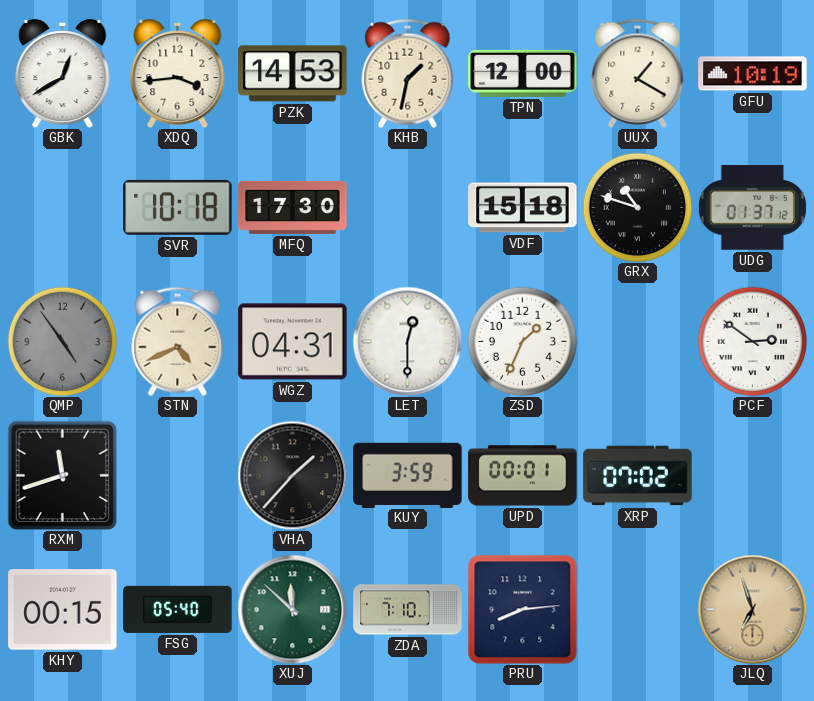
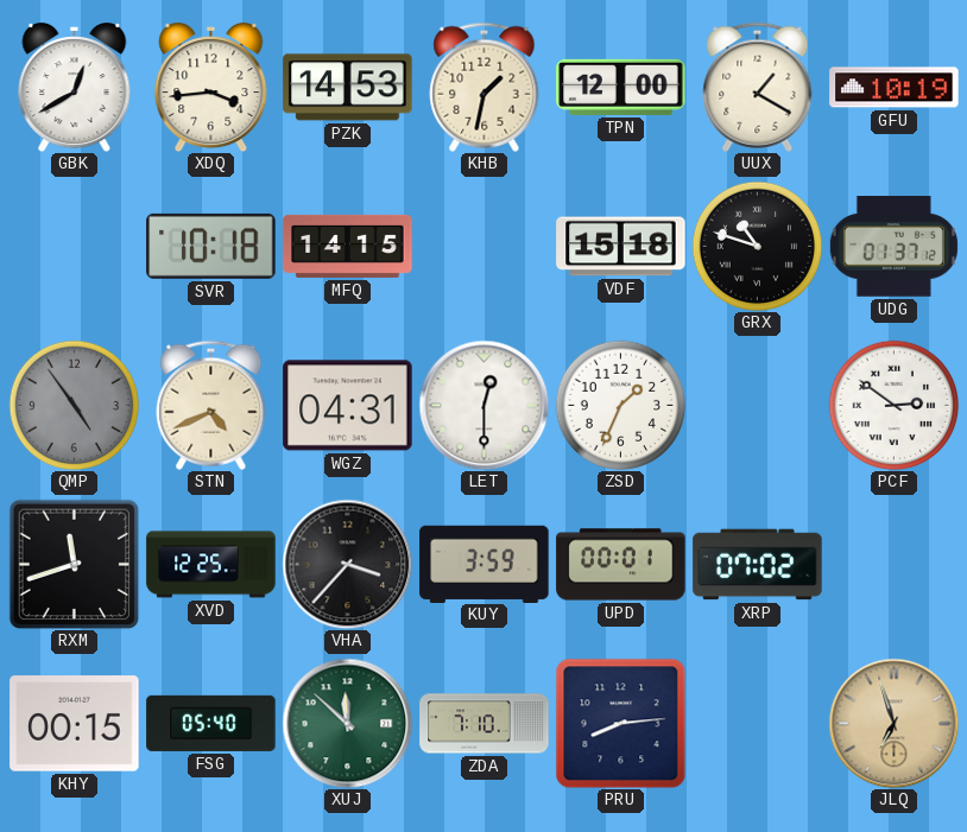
MFQ: 17:30 -> 14:15
XVD: none -> 12:25
VHA: 1:37 -> 3:37
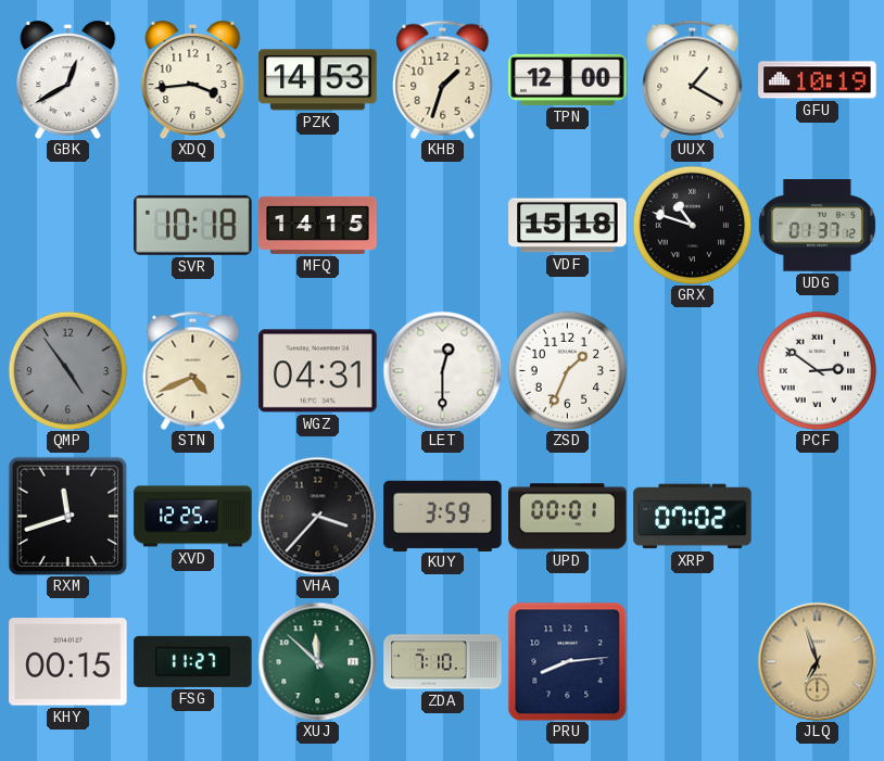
KHB: 1:32 -> 1:33
FSG: 05:40 -> 11:27
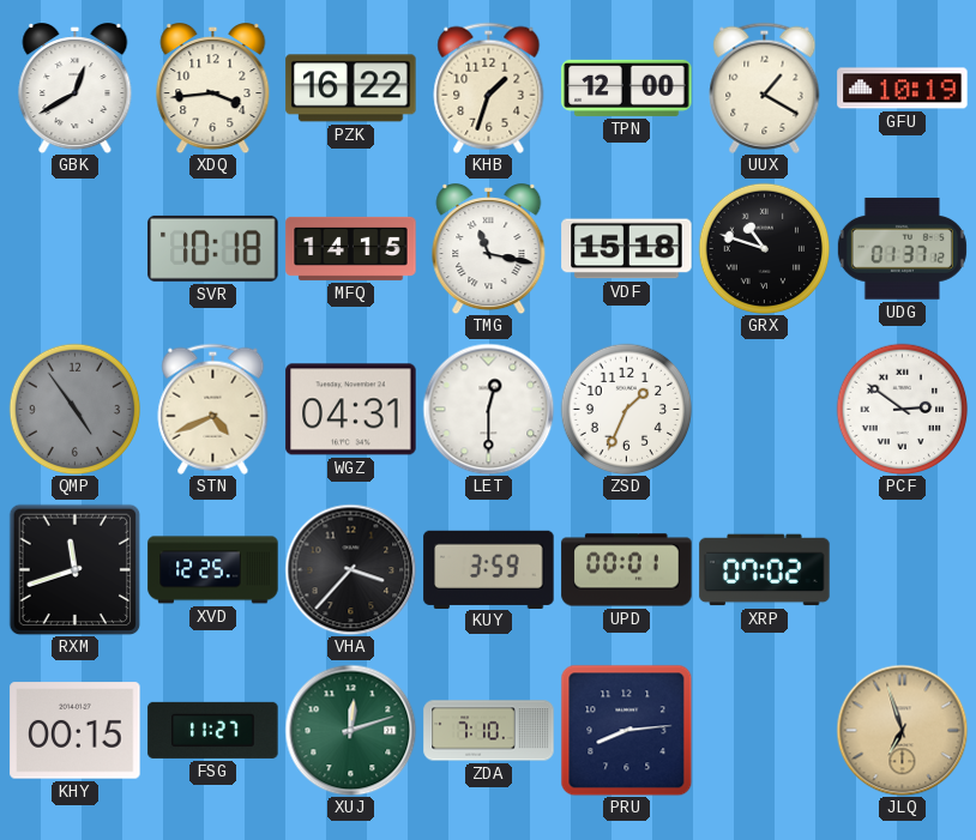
PZK: 14:53 -> 16:22
TMG: none -> 11:17
XUJ: 11:52 -> 12:12
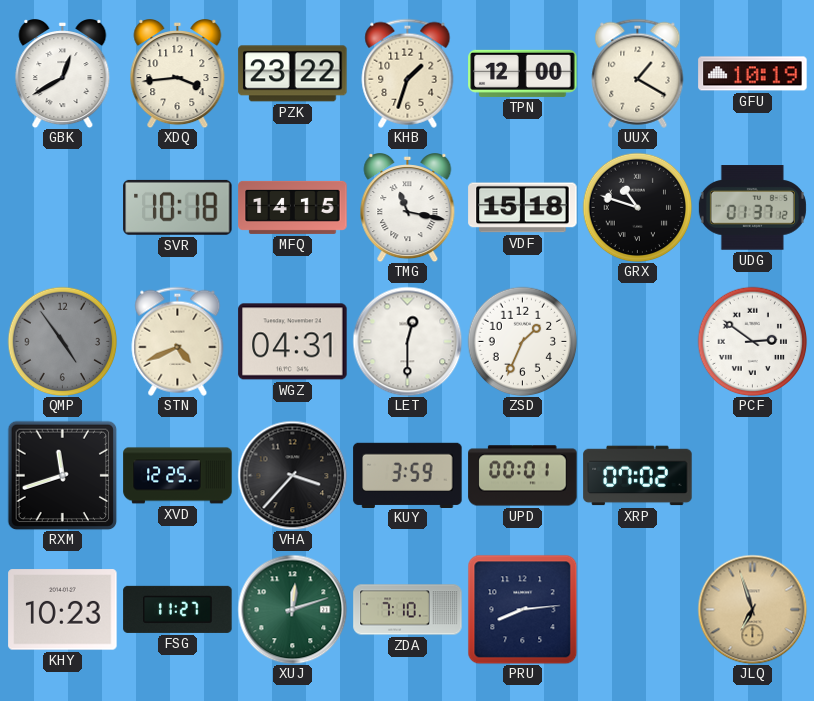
PZK: 16:22 -> 23:22
KHY: 00:15 -> 10:23
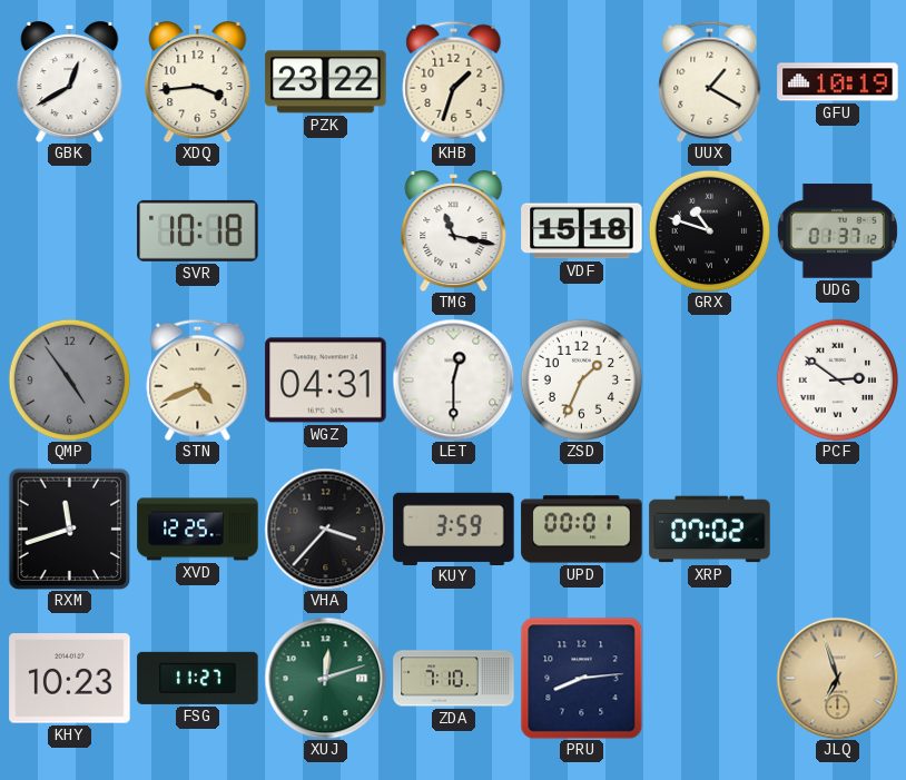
TPN: 12:00 -> none
MFQ: 14:15 -> none
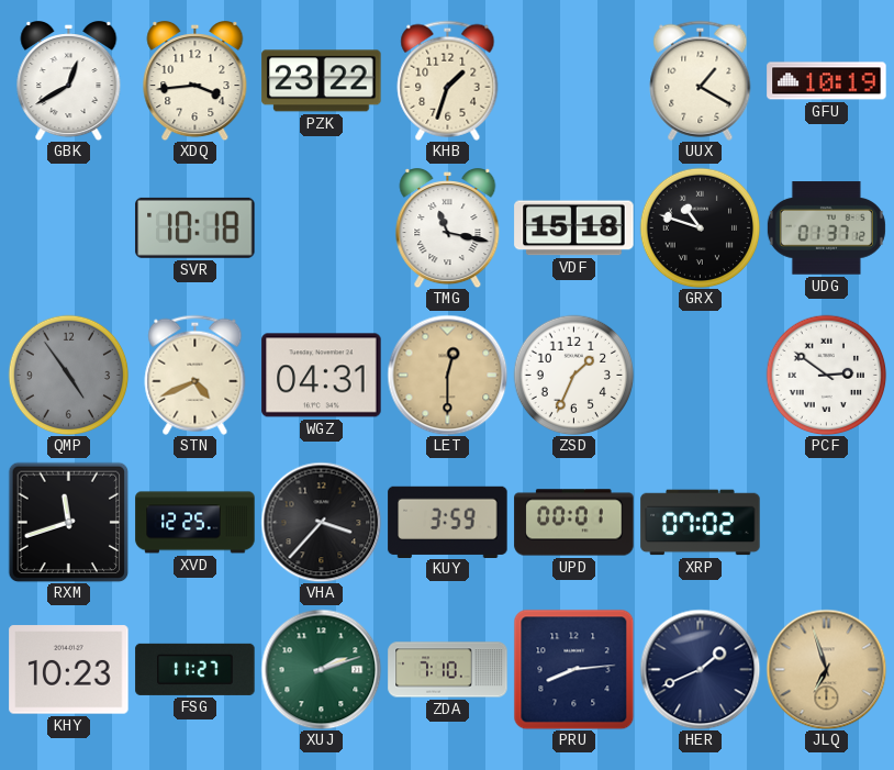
LET dial: white -> champagne
XUJ: 12:12 -> 2:12
HER: none -> 1:41
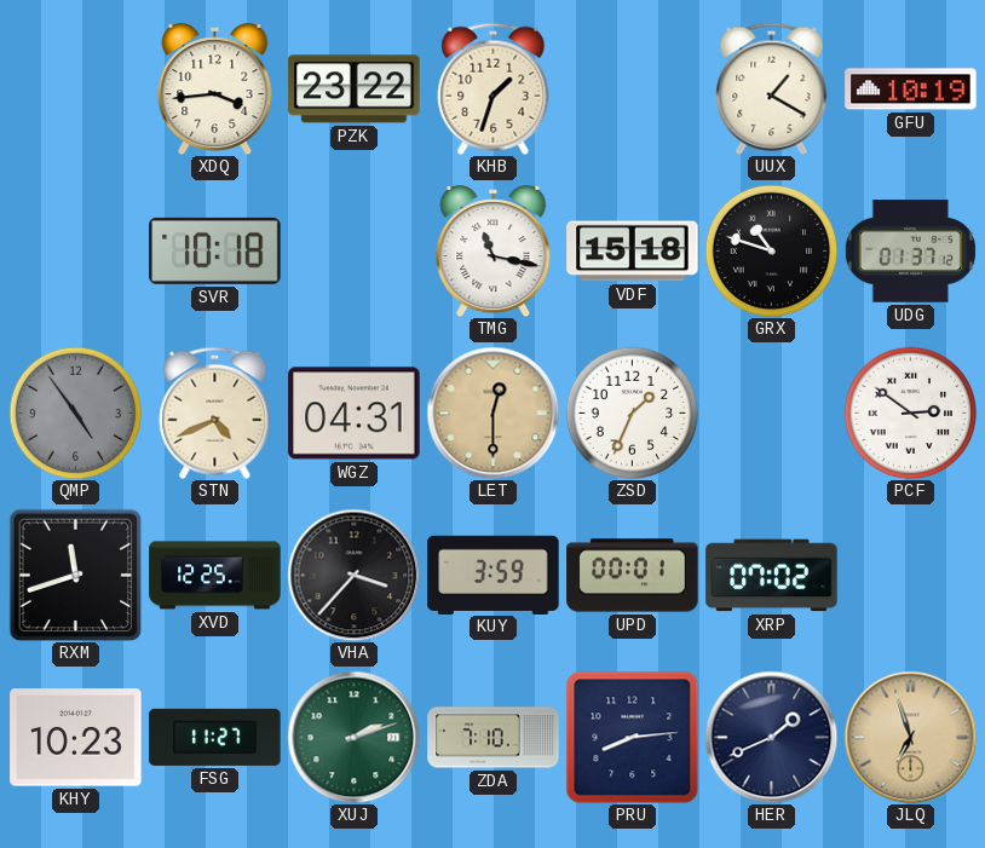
GBK: 12:40 -> none
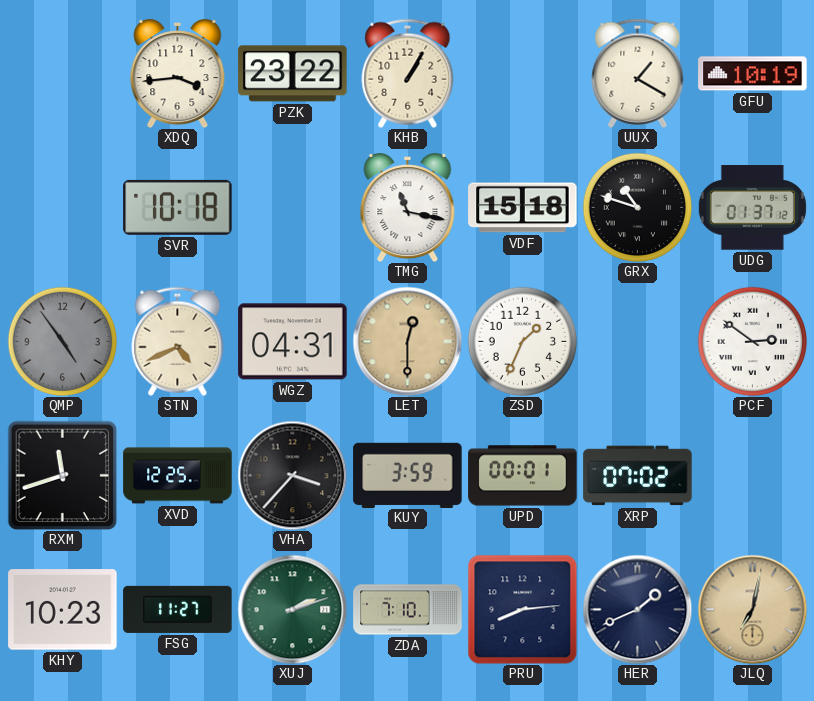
KHB: 1:33 -> 1:05
JLQ: 6:57 -> 7:02
